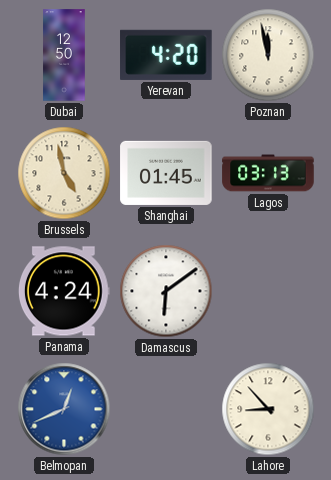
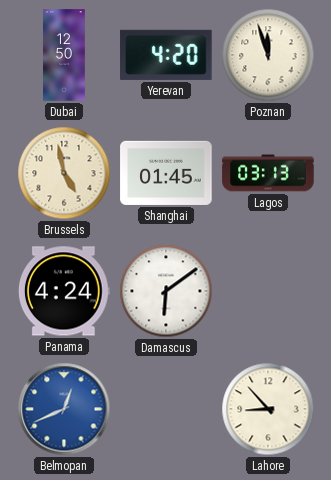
Poznan: 11:58 -> 11:57
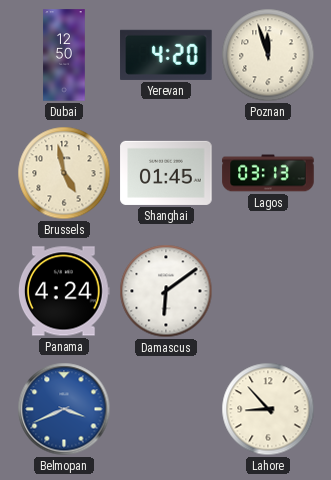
Belmopan: 12:41 -> 3:41
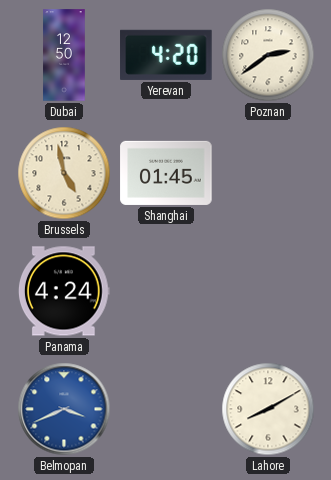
Poznan: 11:57 -> 2:39
Lagos: 03:13 -> none
Damascus: 6:09 -> none
Lahore: 8:53 -> 8:10
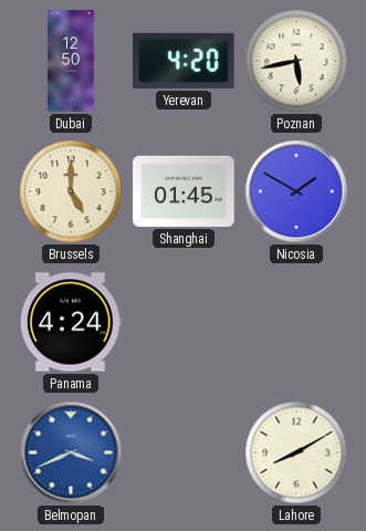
Poznan: 2:39 -> 5:43
Brussels: 4:58 -> 5:00
Nicosia: none -> 1:50
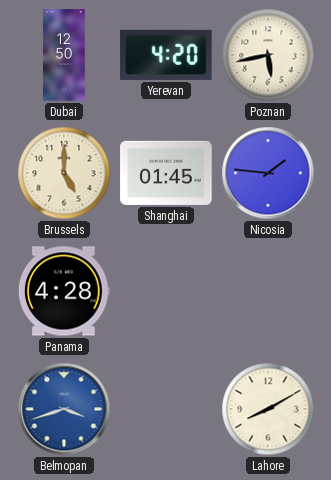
Nicosia: 1:50 -> 1:46
Panama: 4:24 -> 4:28
Belmopan: 3:41 -> 3:42
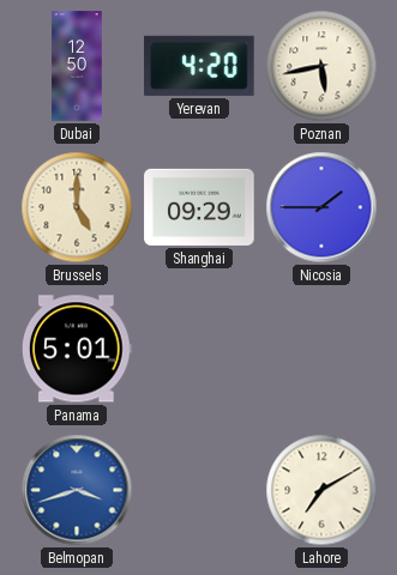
Shanghai: 01:45 -> 09:29
Nicosia: 1:46 -> 1:45
Panama: 4:28 -> 5:01
Lahore: 8:10 -> 7:10
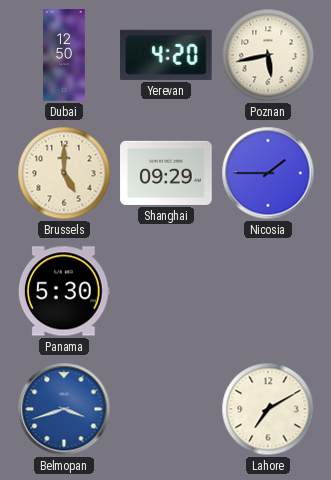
Panama: 5:01 -> 5:30
